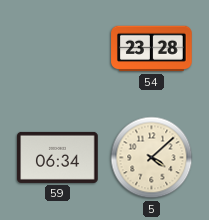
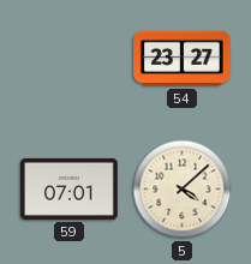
54: 23:28 -> 23:27
59: 06:34 -> 07:01
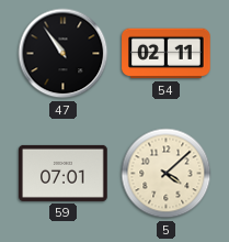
47: none -> 10:54
54: 23:27 -> 02:11
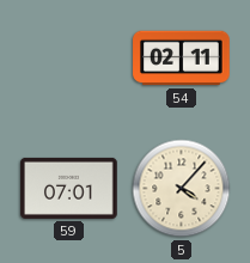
47: 10:54 -> none
5: 4:08 -> 4:07
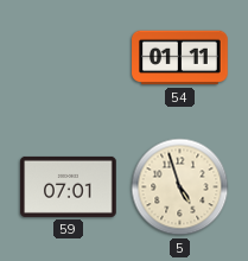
54: 02:11 -> 01:11
5: 4:07 -> 4:57
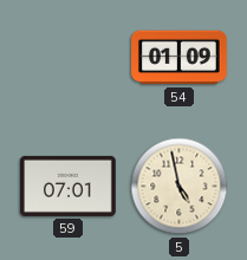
54: 01:11 -> 01:09
5: 4:57 -> 4:58
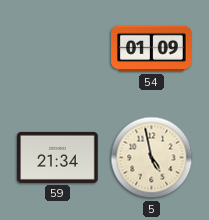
59: 07:01 -> 21:34
